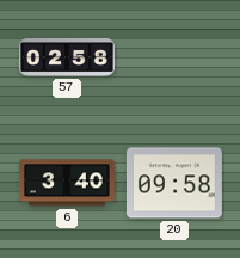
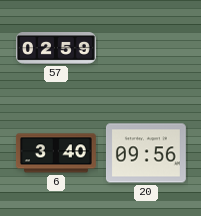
57: 02:58 -> 02:59
20: 09:58 -> 09:56
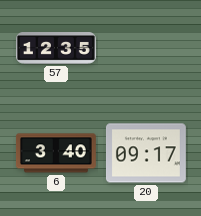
57: 02:59 -> 12:35
20: 09:56 -> 09:17
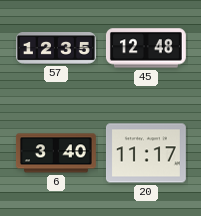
45: none -> 12:48
20: 09:17 -> 11:17
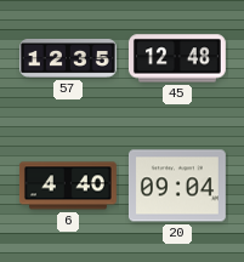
6: 3:40 -> 4:40
20: 11:17 -> 09:04
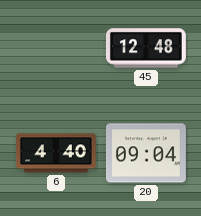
57: 12:35 -> none
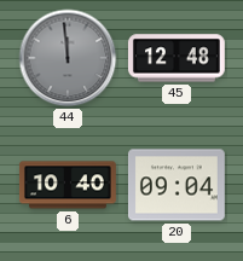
44: none -> 11:59
6: 4:40 -> 10:40
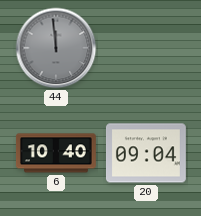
45: 12:48 -> none
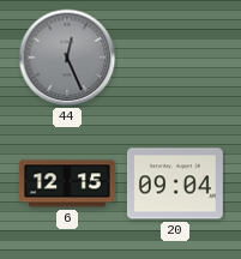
44: 11:59 -> 12:26
6: 10:40 -> 12:15
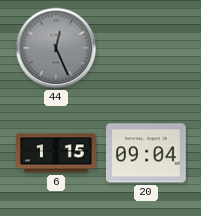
6: 12:15 -> 1:15
